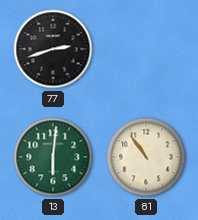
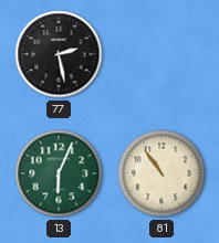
77: 2:42 -> 2:28
13: 6:01 -> 6:04
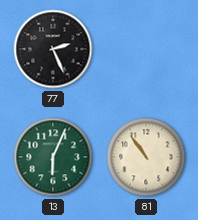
77: 2:28 -> 2:26
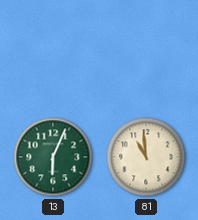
77: 2:26 -> none
81: 10:54 -> 10:59
